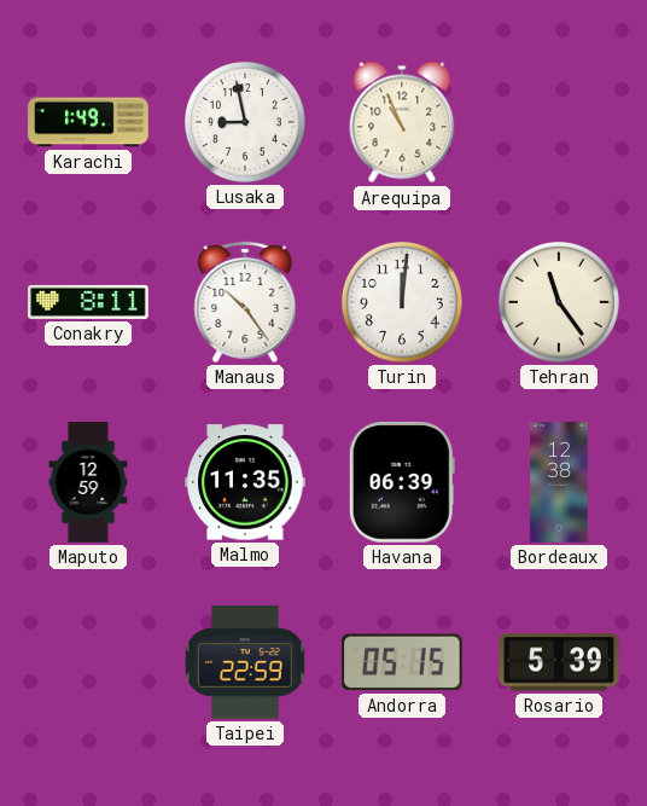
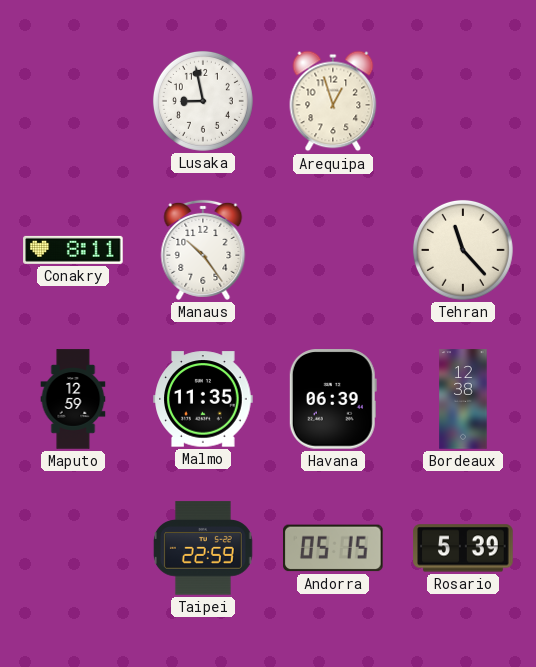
Karachi: 1:49 -> none
Arequipa: 10:56 -> 12:57
Turin: 12:01 -> none
Tehran: 11:24 -> 11:23
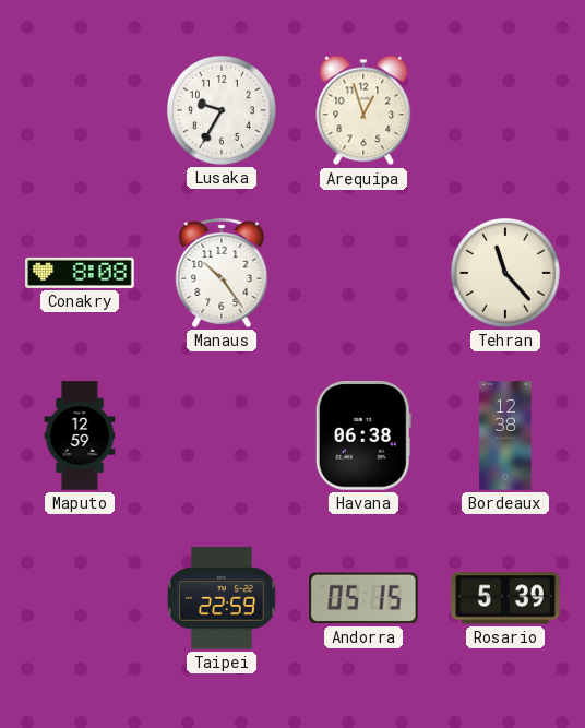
Lusaka: 8:58 -> 9:35
Conakry: 8:11 -> 8:08
Malmo: 11:35 -> none
Havana: 06:39 -> 06:38
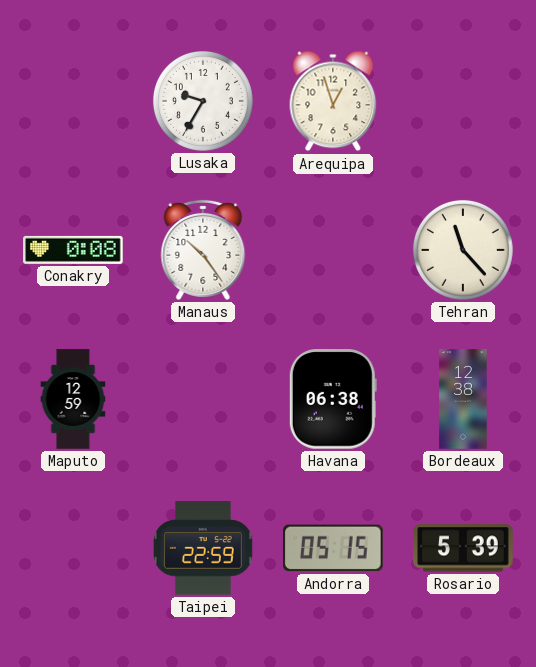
Conakry: 8:08 -> 0:08
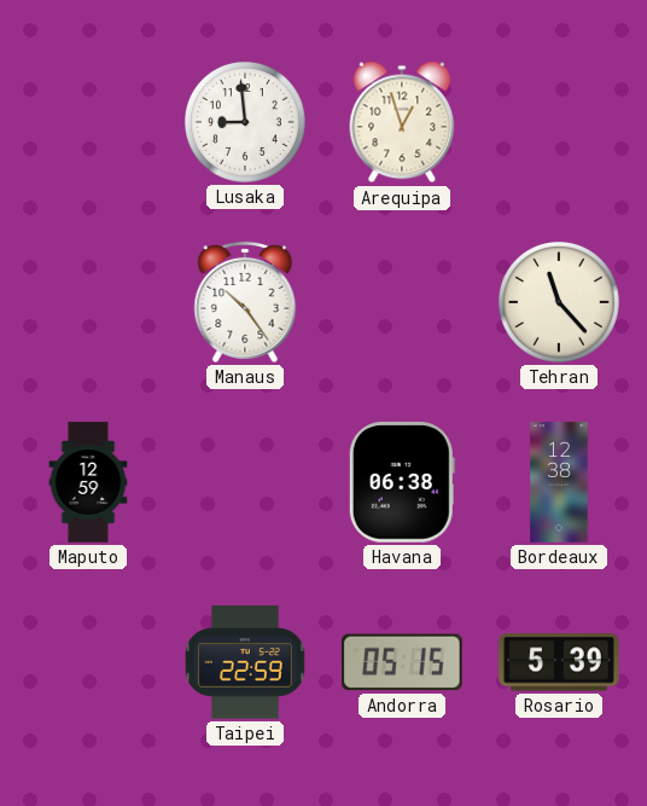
Lusaka: 9:35 -> 8:59
Conakry: 0:08 -> none
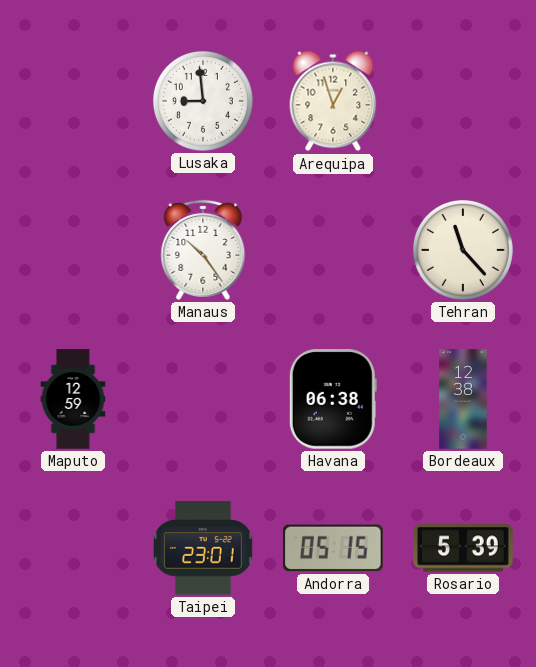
Taipei: 22:59 -> 23:01
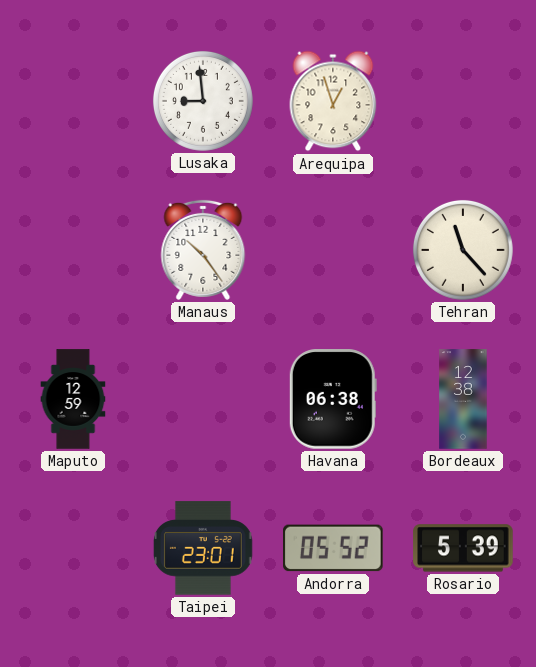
Andorra: 05:15 -> 05:52
